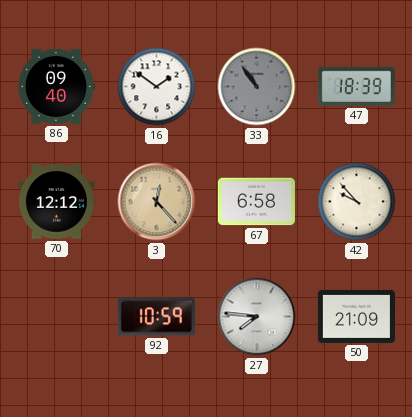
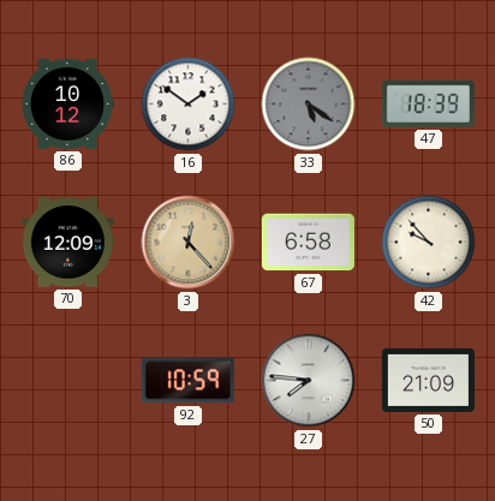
86: 09:40 -> 10:12
33: 10:54 -> 5:21
70: 12:12 -> 12:09
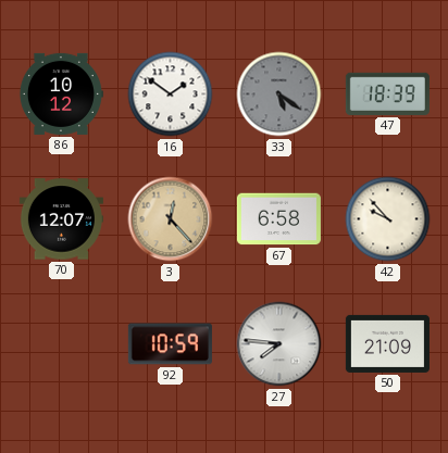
70: 12:09 -> 12:07
